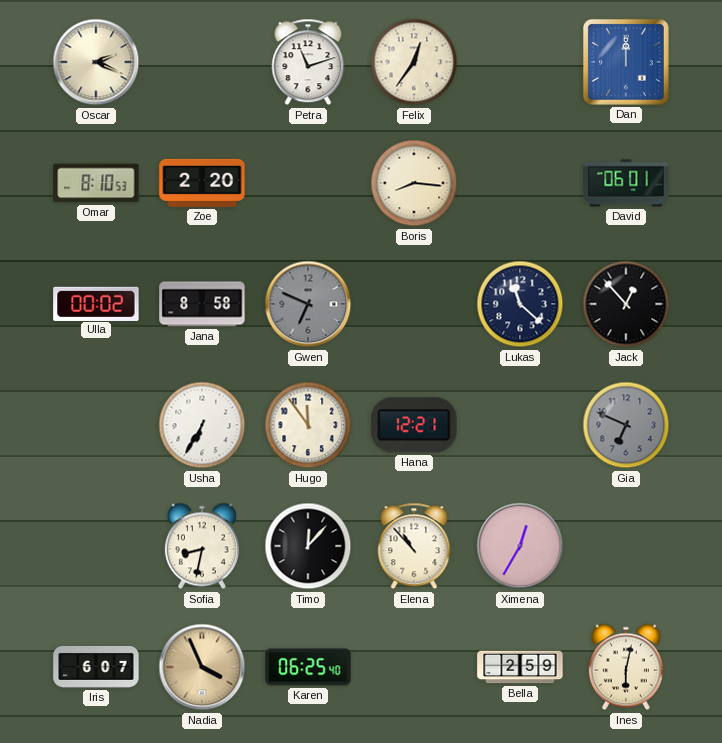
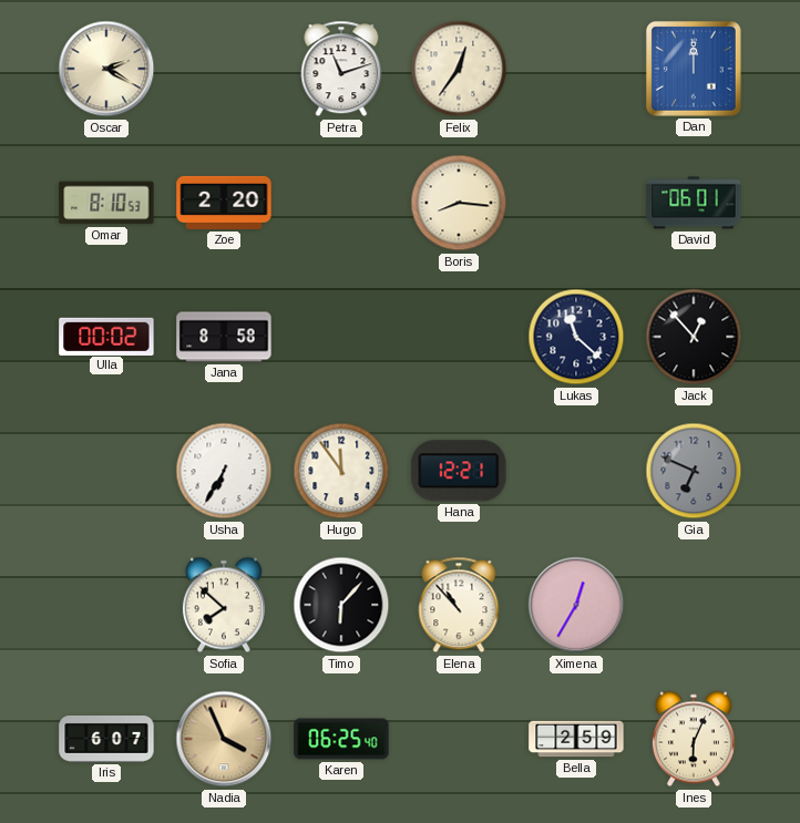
Oscar: 2:19 -> 2:20
Gwen: 6:49 -> none
Sofia: 8:32 -> 7:52
Timo: 12:07 -> 6:07
Ines: 6:02 -> 6:04
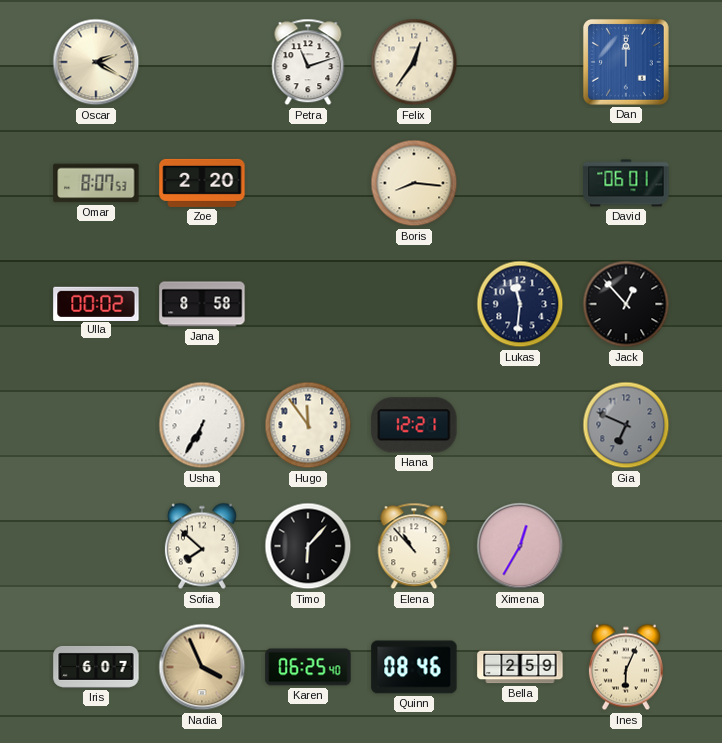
Omar: 8:10 -> 8:07
Lukas: 11:22 -> 11:31
Quinn: none -> 08:46
